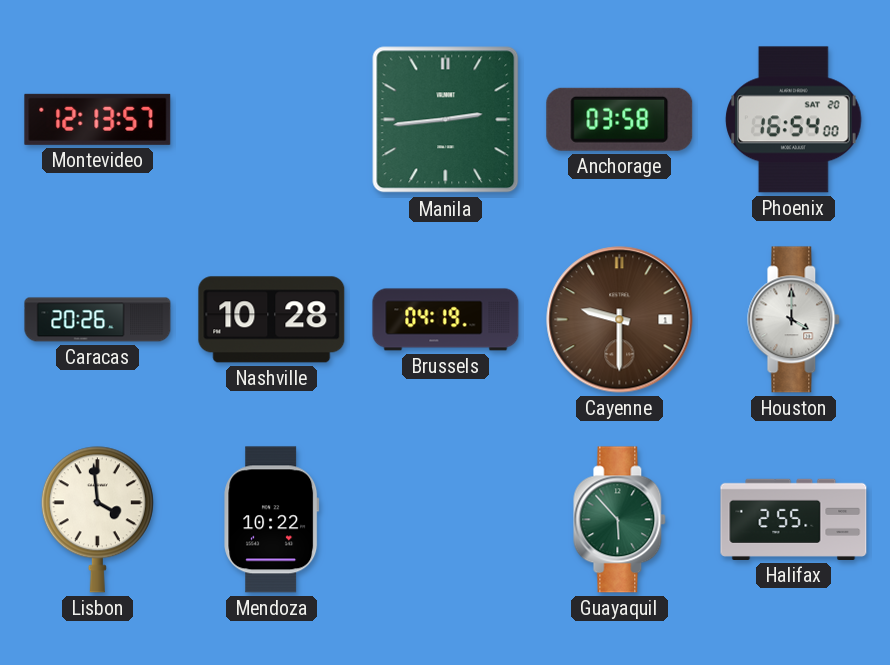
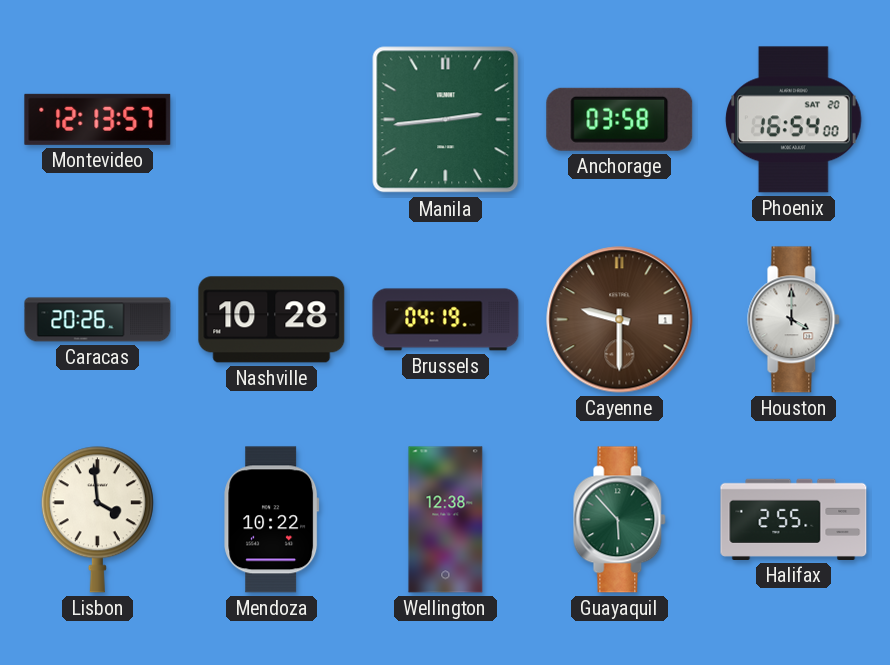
Wellington: none -> 12:38
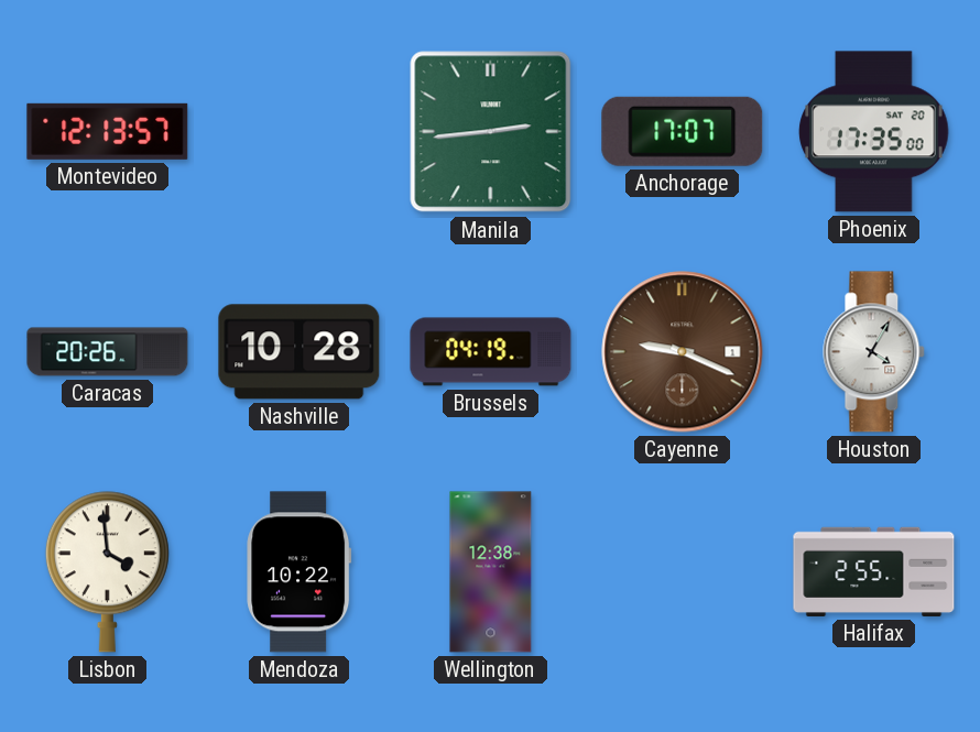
Anchorage: 03:58 -> 17:07
Phoenix: 16:54 -> 17:35
Cayenne: 9:30 -> 9:19
Houston: 4:00 -> 4:05
Guayaquil: 5:53 -> none
